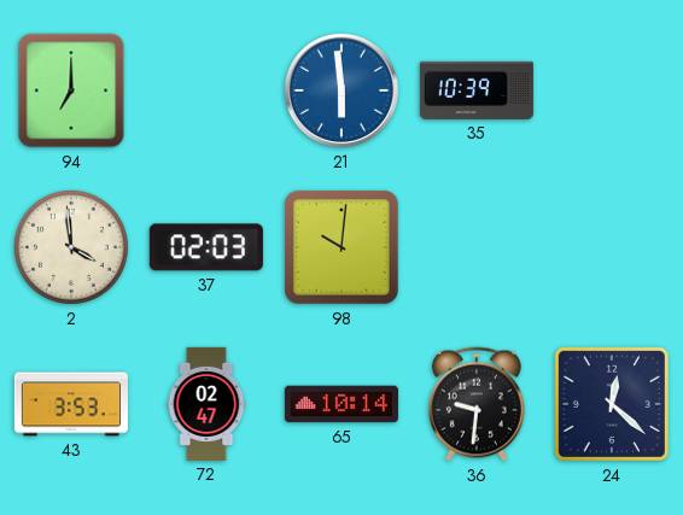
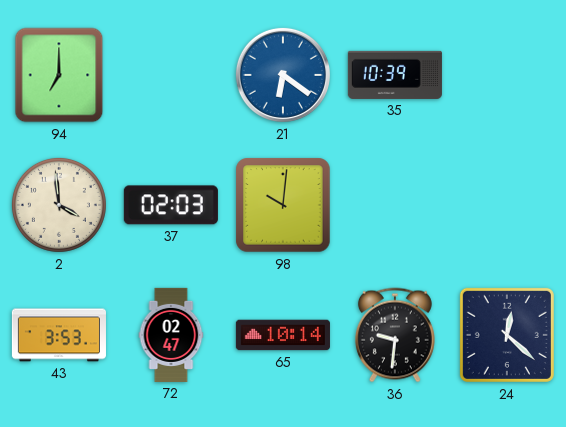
21: 5:59 -> 6:21
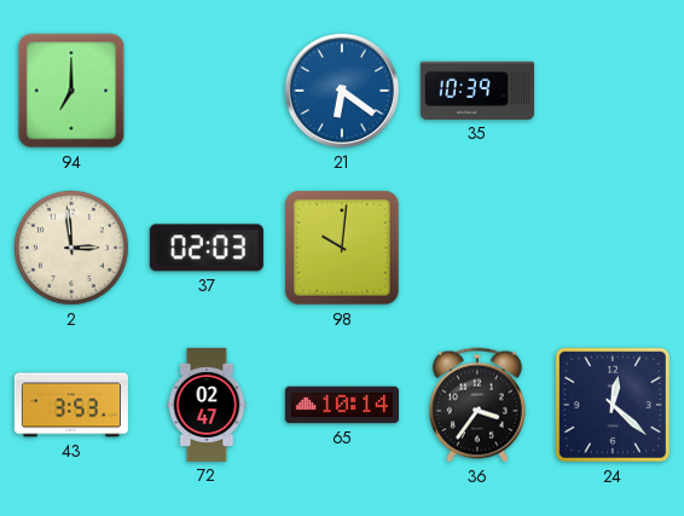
2: 3:59 -> 2:59
36: 9:31 -> 3:36
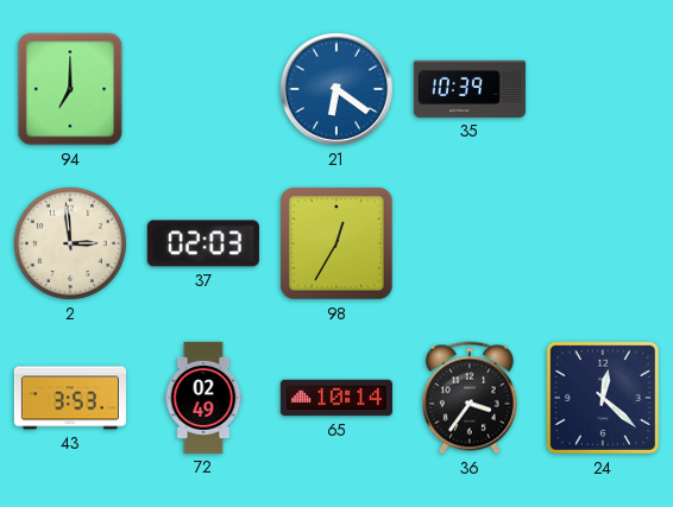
98: 10:01 -> 12:35
72: 02:47 -> 02:49
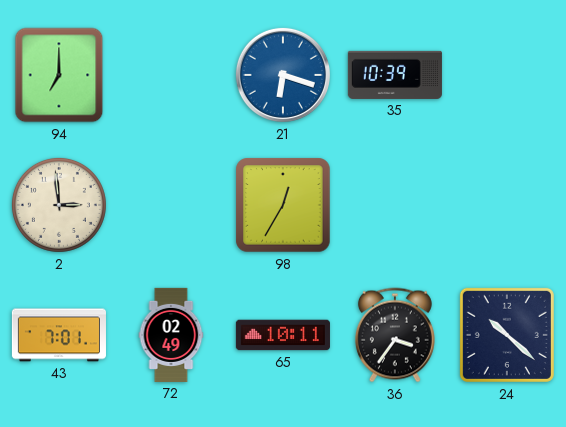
21: 6:21 -> 6:18
37: 02:03 -> none
43: 3:53 -> 7:01
65: 10:14 -> 10:11
24: 12:22 -> 10:22
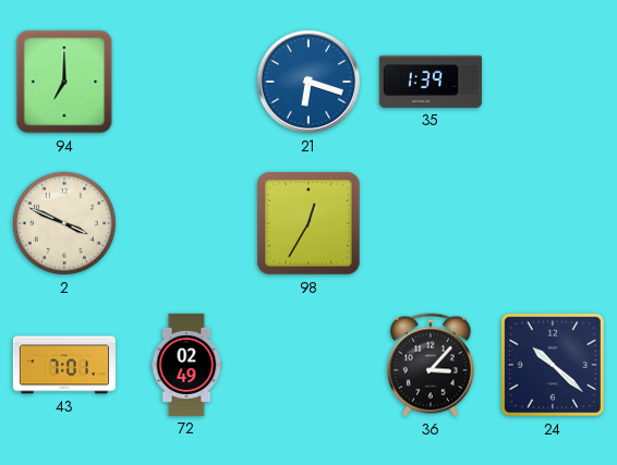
35: 10:39 -> 1:39
2: 2:59 -> 3:49
65: 10:11 -> none
36: 3:36 -> 3:07
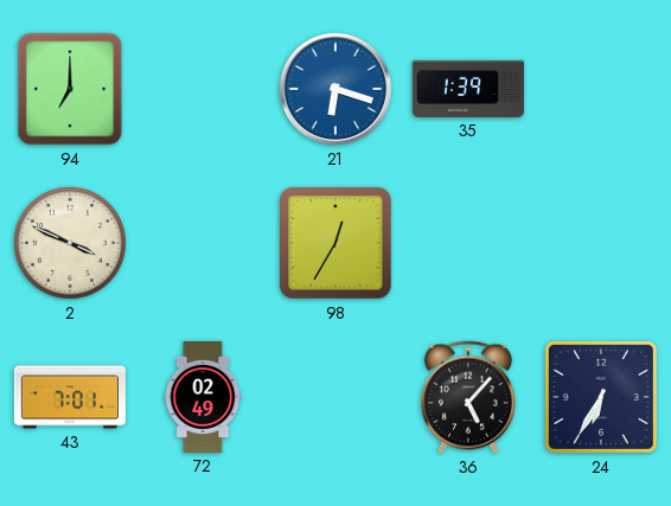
36: 3:07 -> 5:07
24: 10:22 -> 6:35
